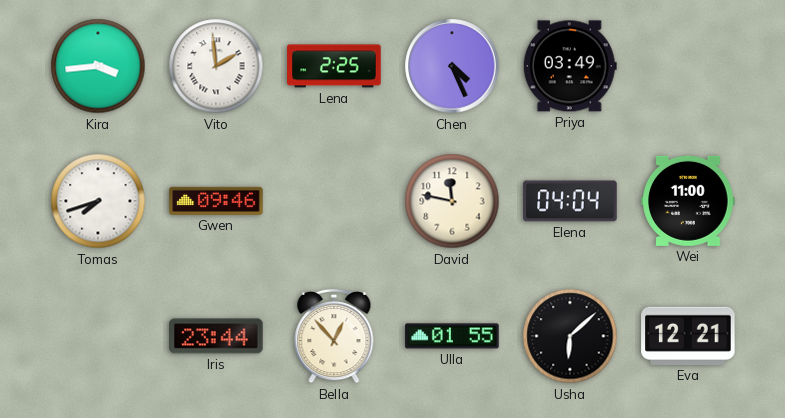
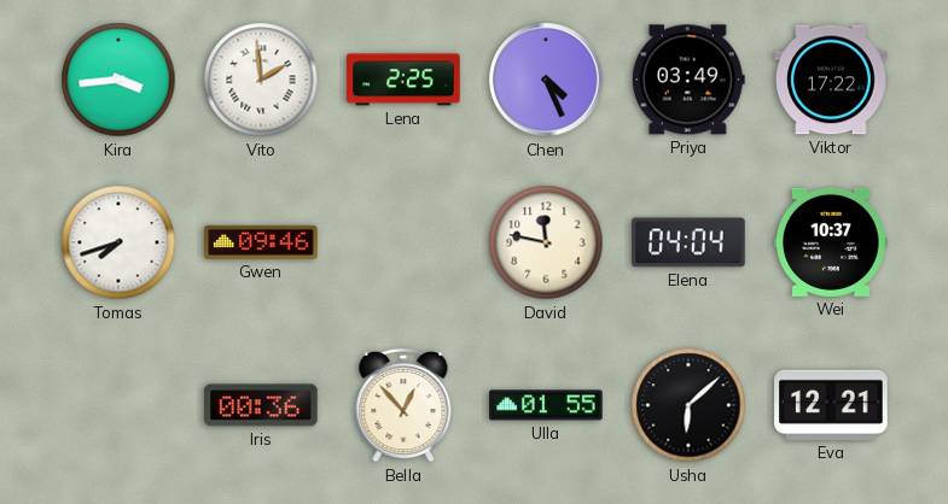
Viktor: none -> 17:22
Wei: 11:00 -> 10:37
Iris: 23:44 -> 00:36
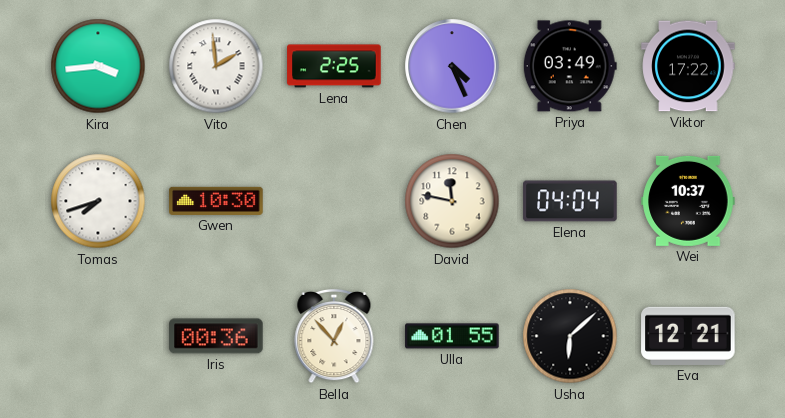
Gwen: 09:46 -> 10:30
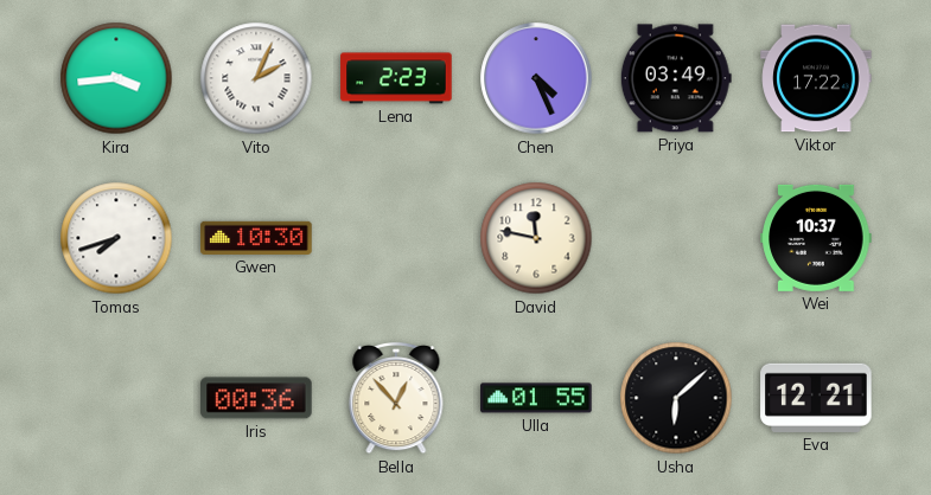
Vito: 1:59 -> 2:04
Lena: 2:25 -> 2:23
Elena: 04:04 -> none
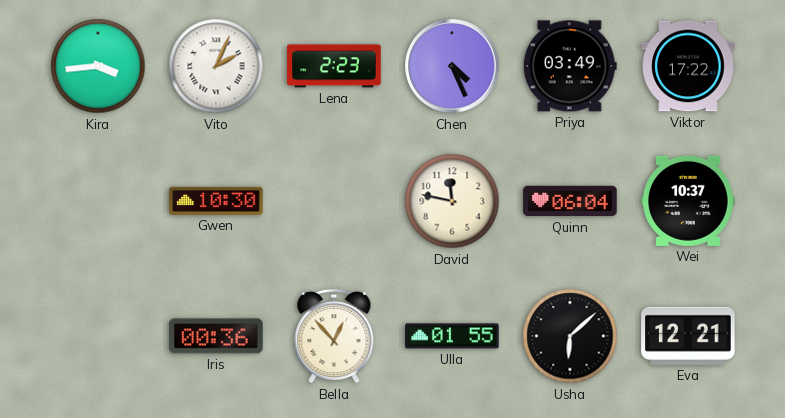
Tomas: 7:42 -> none
Quinn: none -> 06:04
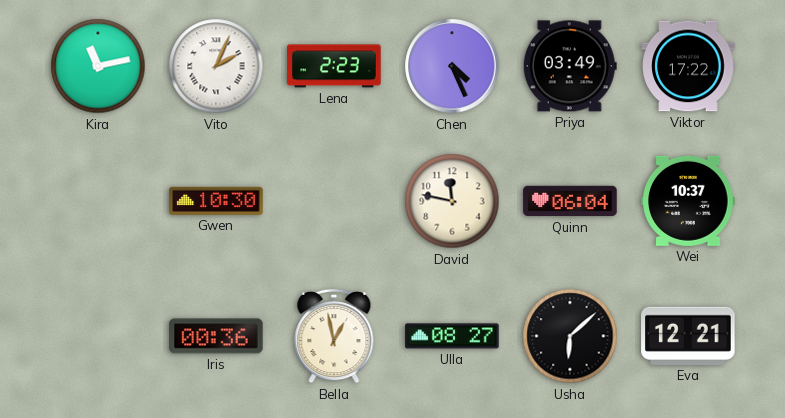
Kira: 3:44 -> 11:13
Bella: 12:53 -> 12:58
Ulla: 01:55 -> 08:27
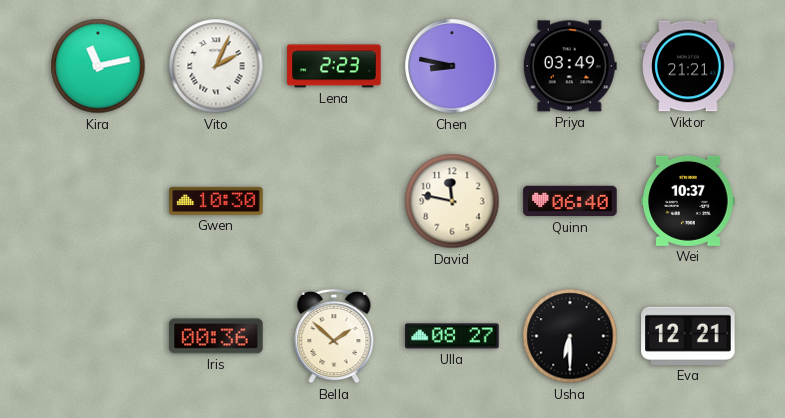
Chen: 4:26 -> 8:47
Viktor: 17:22 -> 21:21
Quinn: 06:04 -> 06:40
Bella: 12:58 -> 1:52
Usha: 6:08 -> 6:30
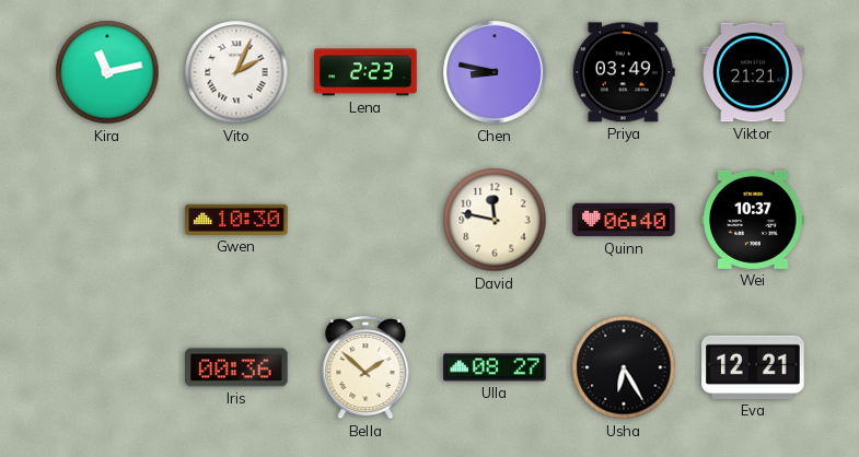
Usha: 6:30 -> 6:25
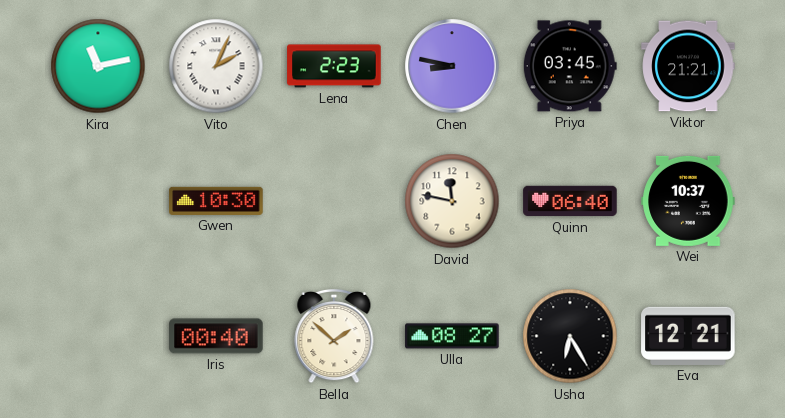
Priya: 03:49 -> 03:45
Iris: 00:36 -> 00:40
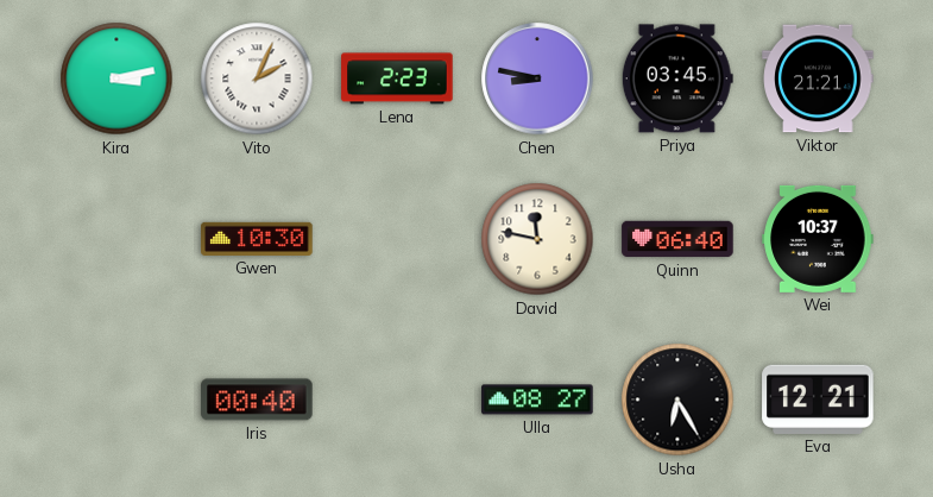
Kira: 11:13 -> 3:13
Bella: 1:52 -> none
